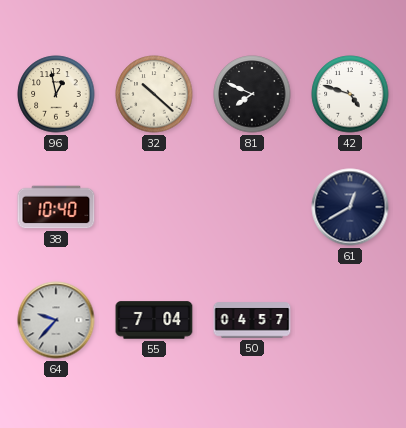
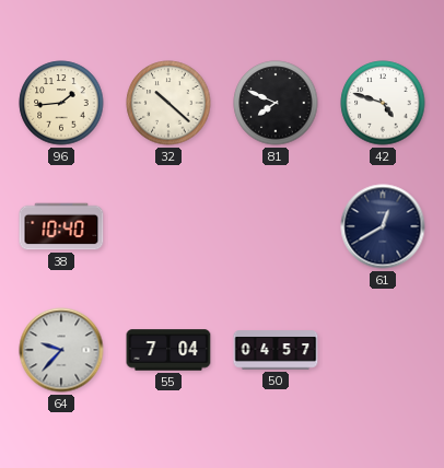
96: 12:58 -> 1:44
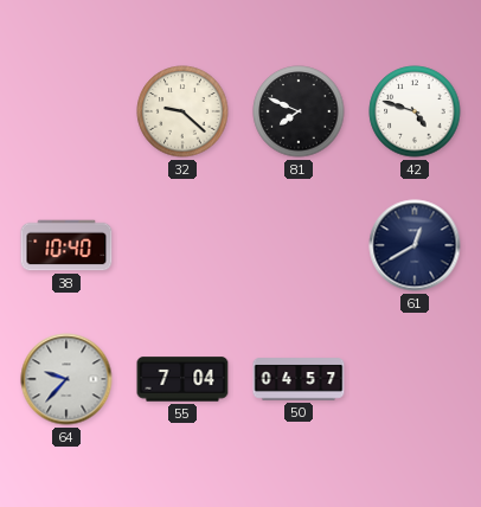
96: 1:44 -> none
32: 10:22 -> 9:22
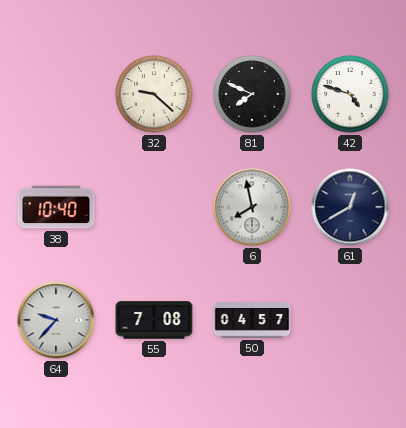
6: none -> 7:58
55: 7:04 -> 7:08
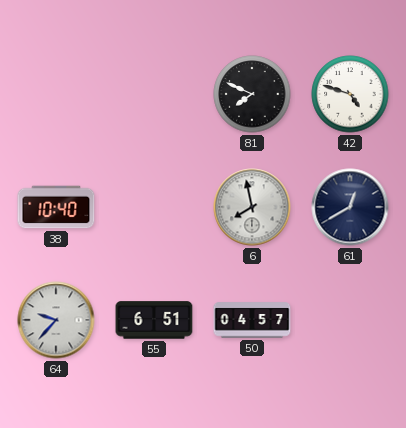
32: 9:22 -> none
55: 7:08 -> 6:51
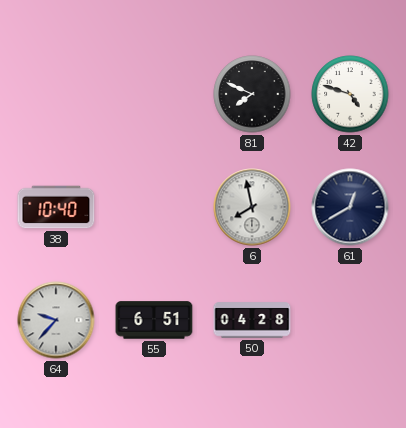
50: 04:57 -> 04:28
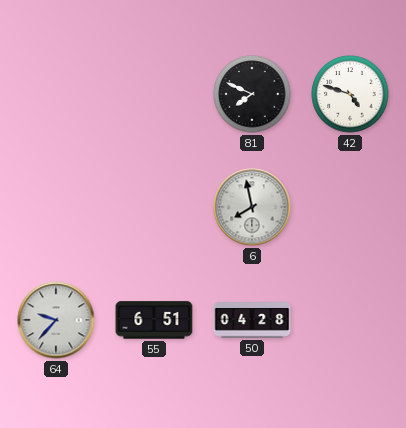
38: 10:40 -> none
61: 12:40 -> none
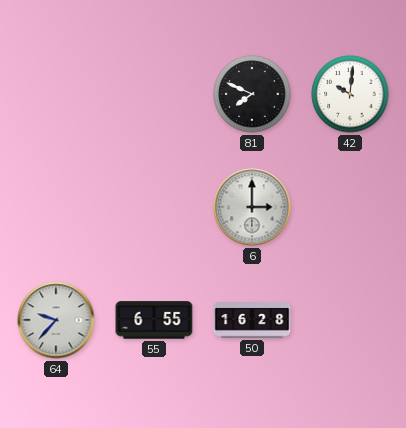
42: 4:48 -> 10:01
6: 7:58 -> 3:00
55: 6:51 -> 6:55
50: 04:28 -> 16:28
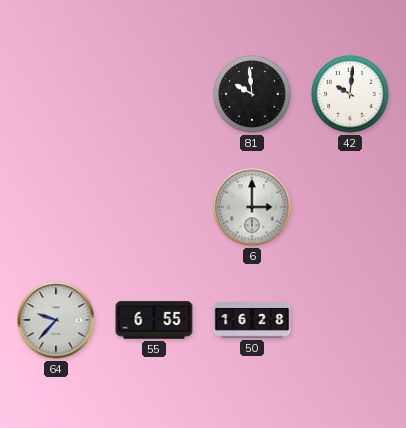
81: 7:49 -> 9:59
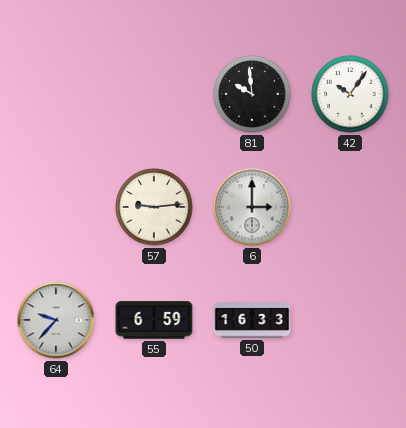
42: 10:01 -> 10:06
57: none -> 9:14
55: 6:55 -> 6:59
50: 16:28 -> 16:33
